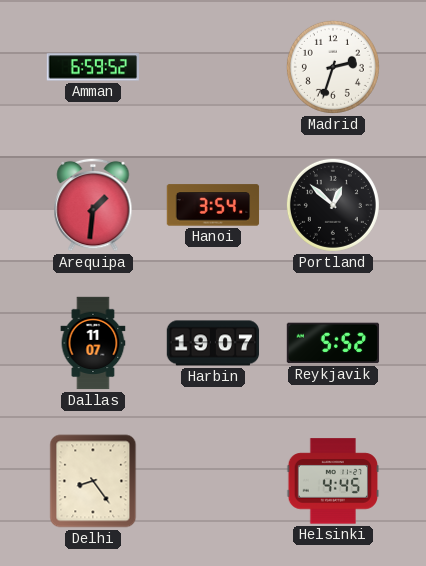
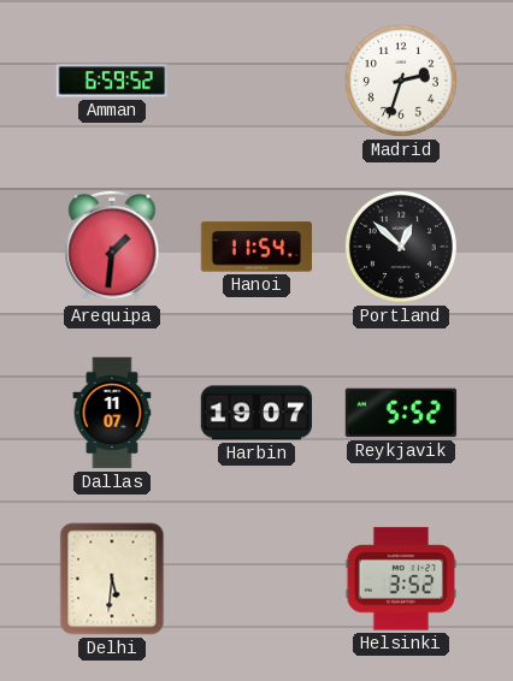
Hanoi: 3:54 -> 11:54
Delhi: 8:24 -> 5:31
Helsinki: 4:45 -> 3:52
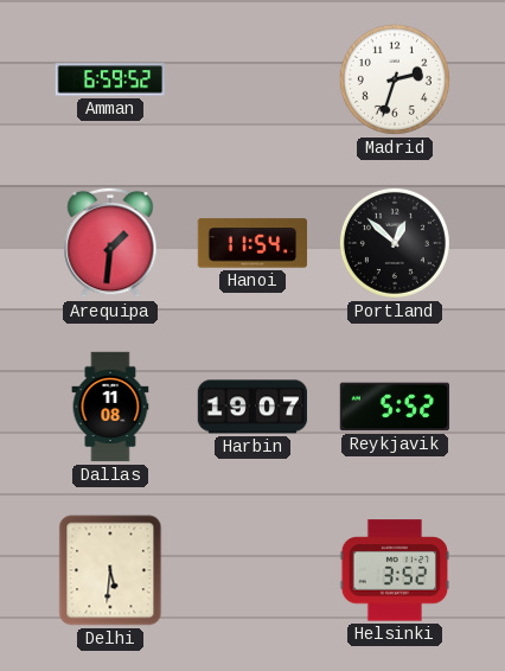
Dallas: 11:07 -> 11:08
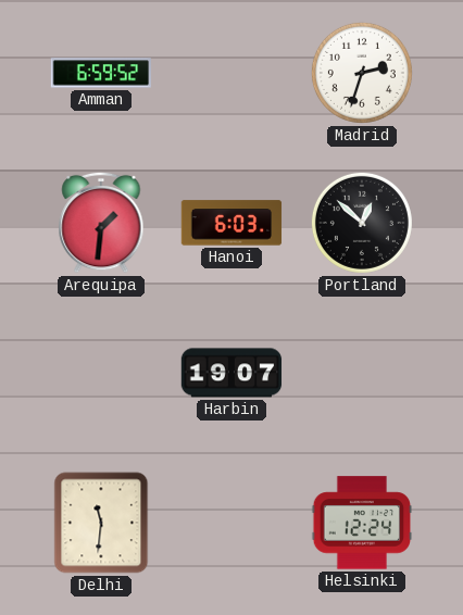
Hanoi: 11:54 -> 6:03
Dallas: 11:08 -> none
Reykjavik: 5:52 -> none
Delhi: 5:31 -> 11:31
Helsinki: 3:52 -> 12:24
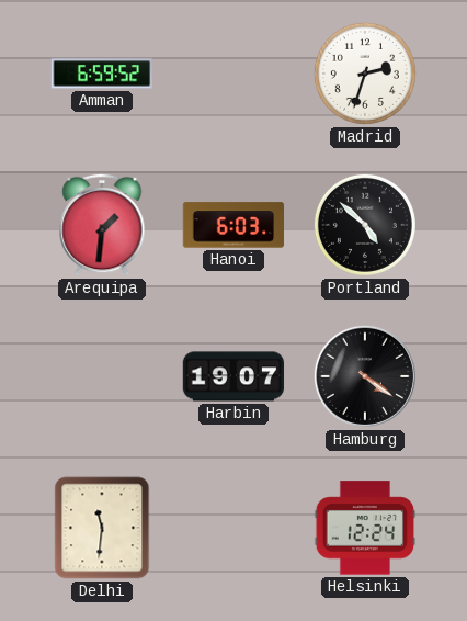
Portland: 12:52 -> 4:52
Hamburg: none -> 4:21
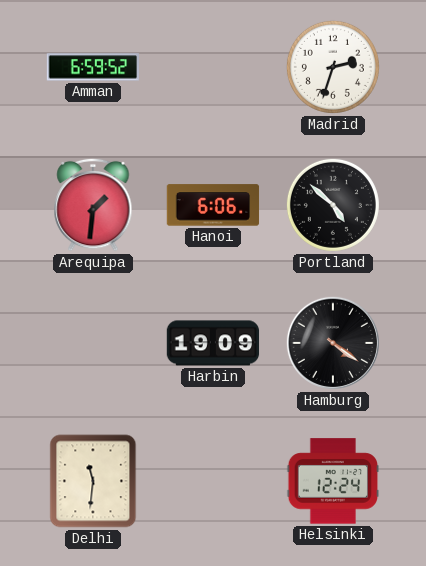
Hanoi: 6:03 -> 6:06
Harbin: 19:07 -> 19:09
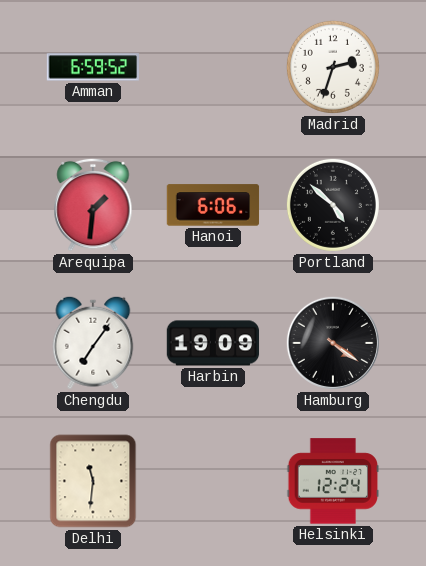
Chengdu: none -> 7:06
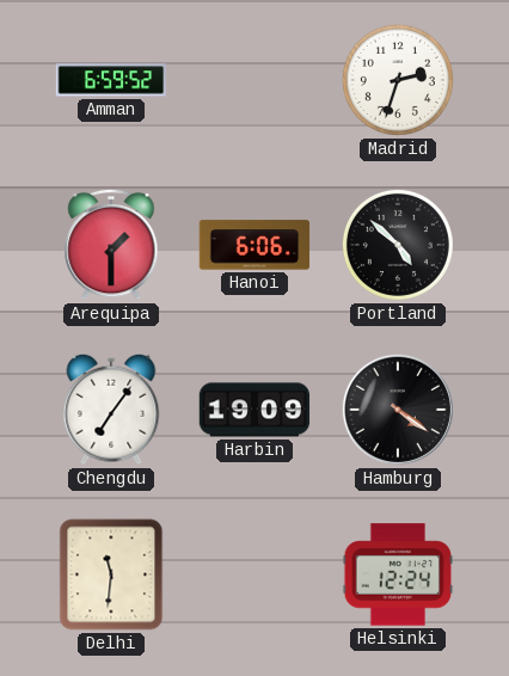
Arequipa: 1:31 -> 1:30
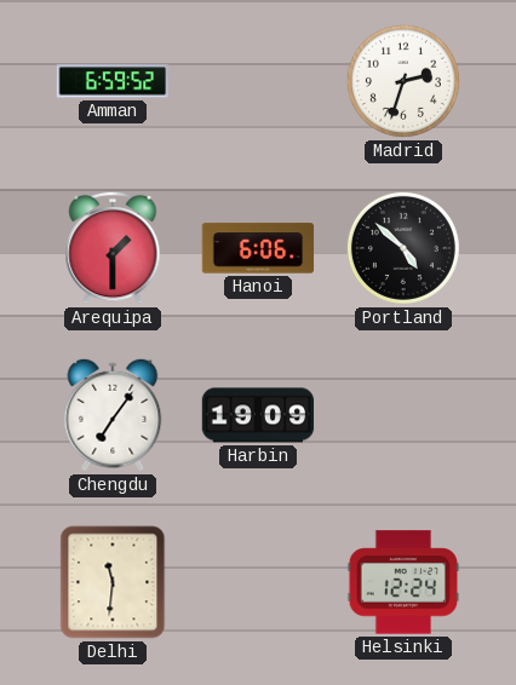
Hamburg: 4:21 -> none
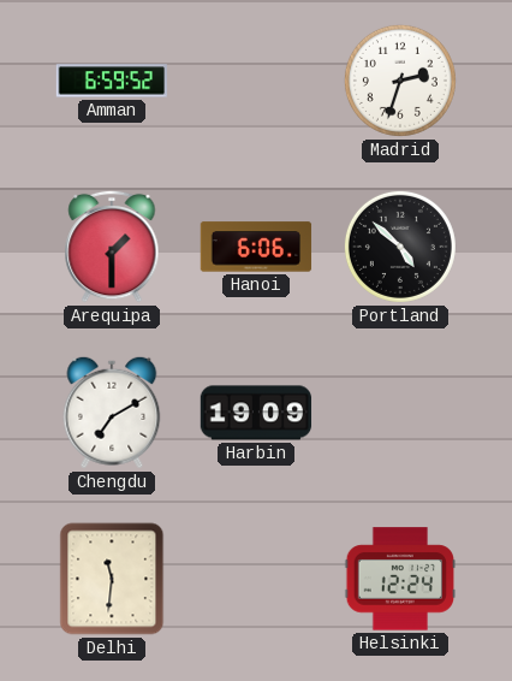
Chengdu: 7:06 -> 7:10
